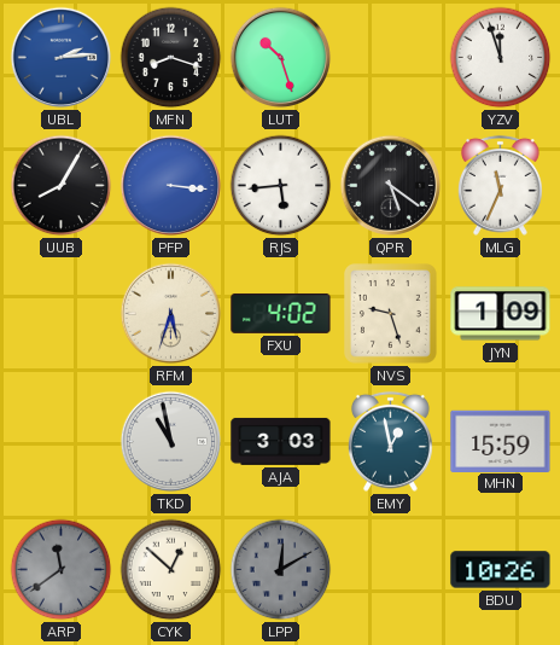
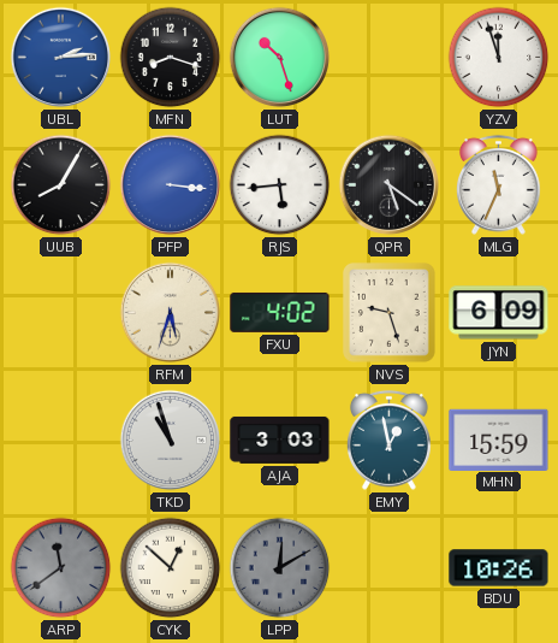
JYN: 1:09 -> 6:09
TKD: 10:58 -> 10:57
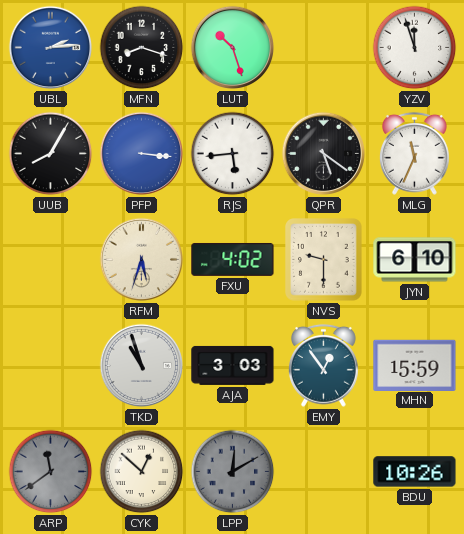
NVS: 9:27 -> 9:30
JYN: 6:09 -> 6:10
EMY: 12:58 -> 12:54
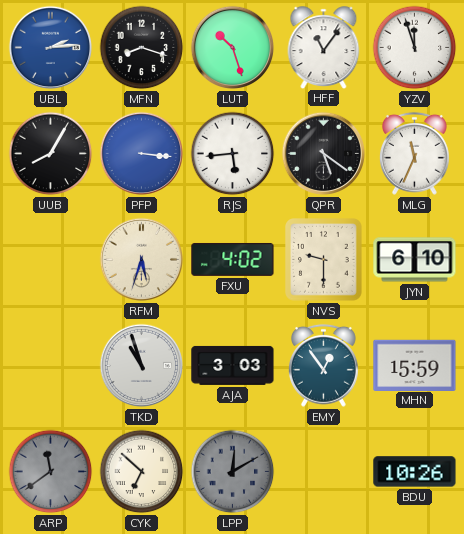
HFF: none -> 11:06
CYK: 12:52 -> 6:52
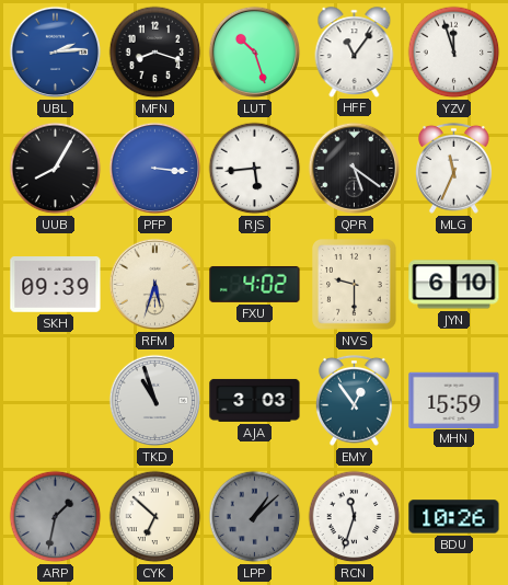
SKH: none -> 09:39
ARP: 11:39 -> 1:32
LPP: 12:10 -> 1:08
RCN: none -> 11:33
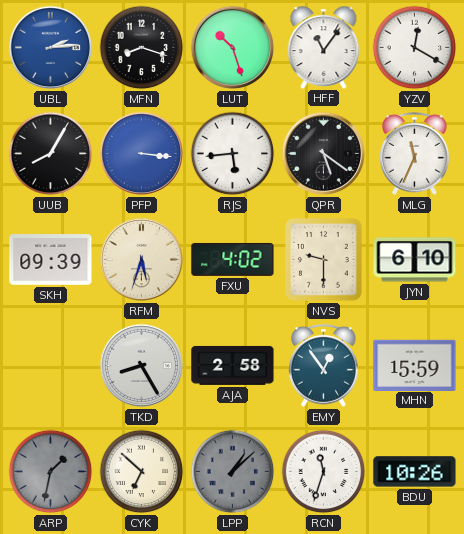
YZV: 11:57 -> 12:20
TKD: 10:57 -> 8:25
AJA: 3:03 -> 2:58
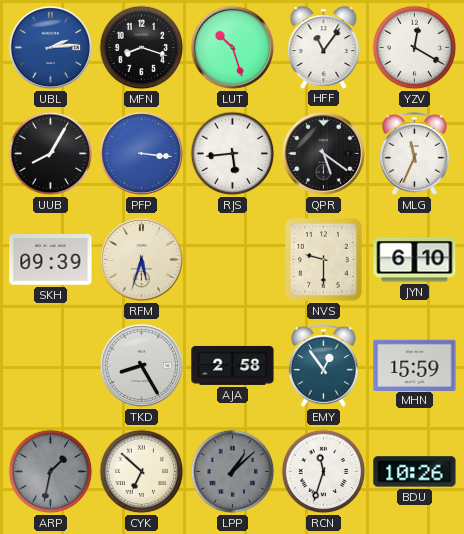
FXU: 4:02 -> none
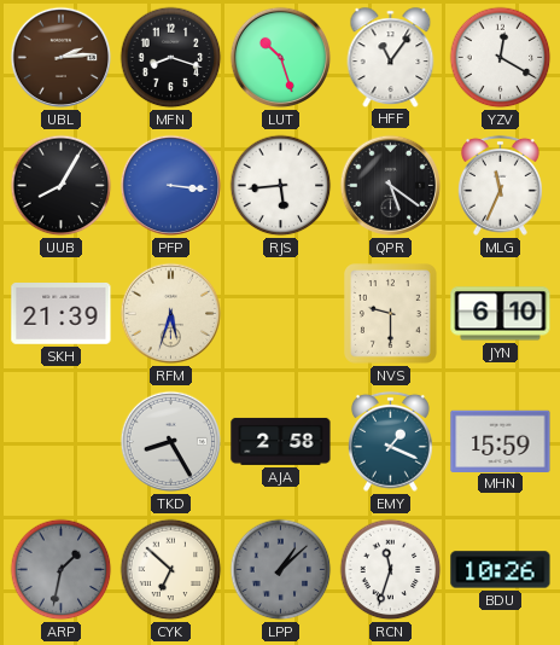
UBL dial: blue -> brown
SKH: 09:39 -> 21:39
EMY: 12:54 -> 1:19
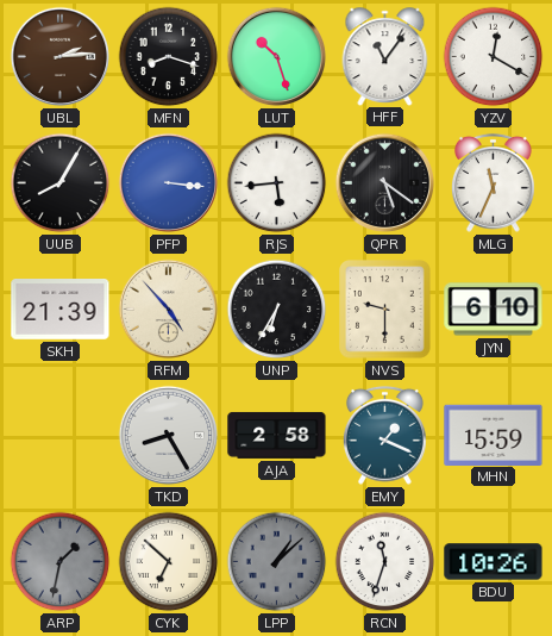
RFM: 5:33 -> 4:53
UNP: none -> 6:35
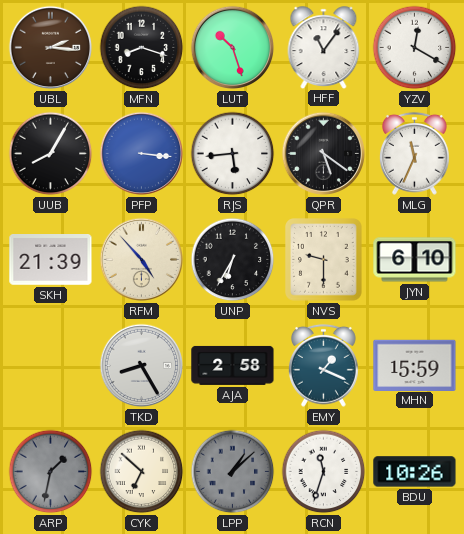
UBL: 2:14 -> 2:16
